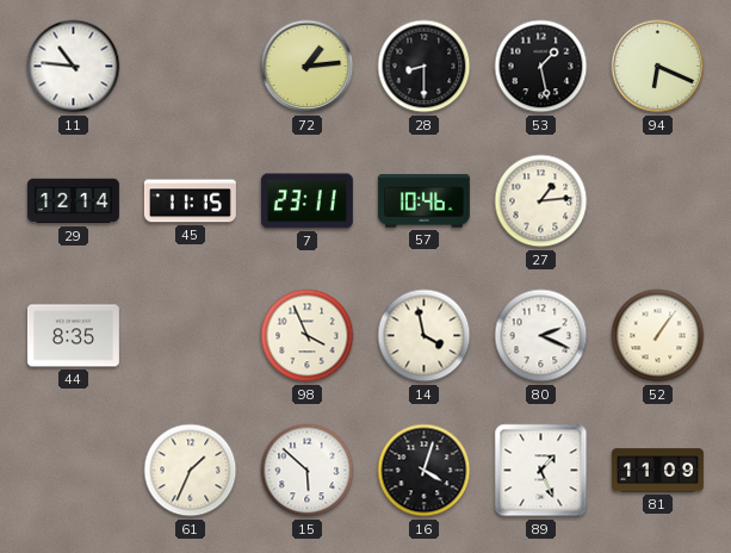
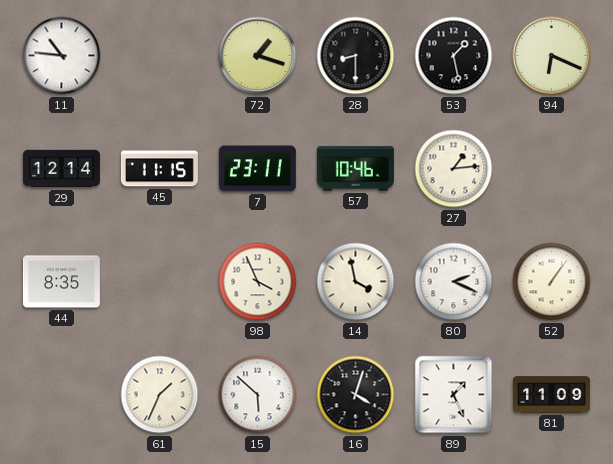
72: 1:14 -> 1:18
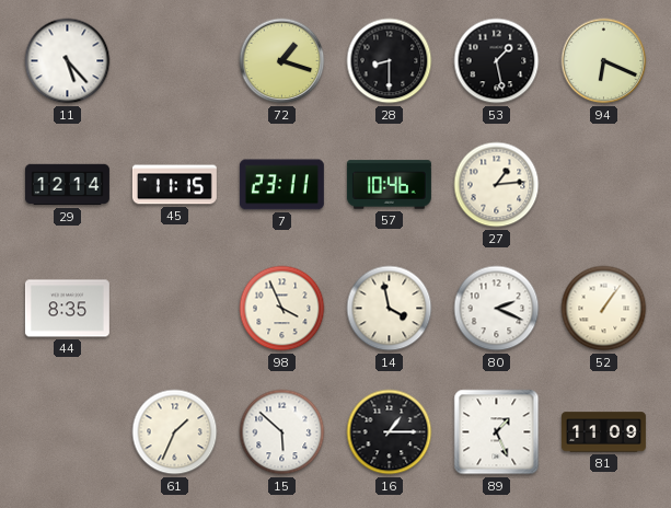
11: 10:46 -> 5:23
16: 4:03 -> 1:15
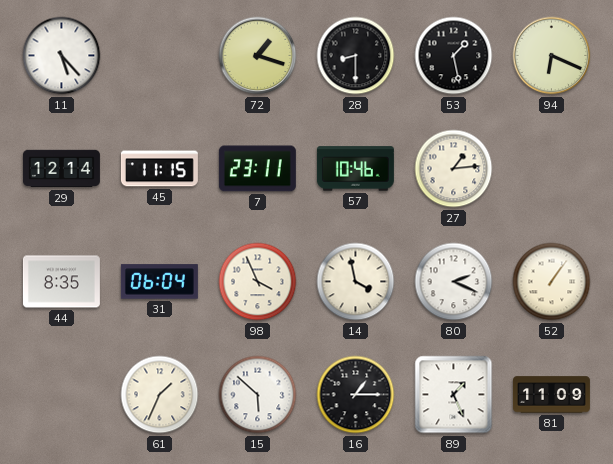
31: none -> 06:04
